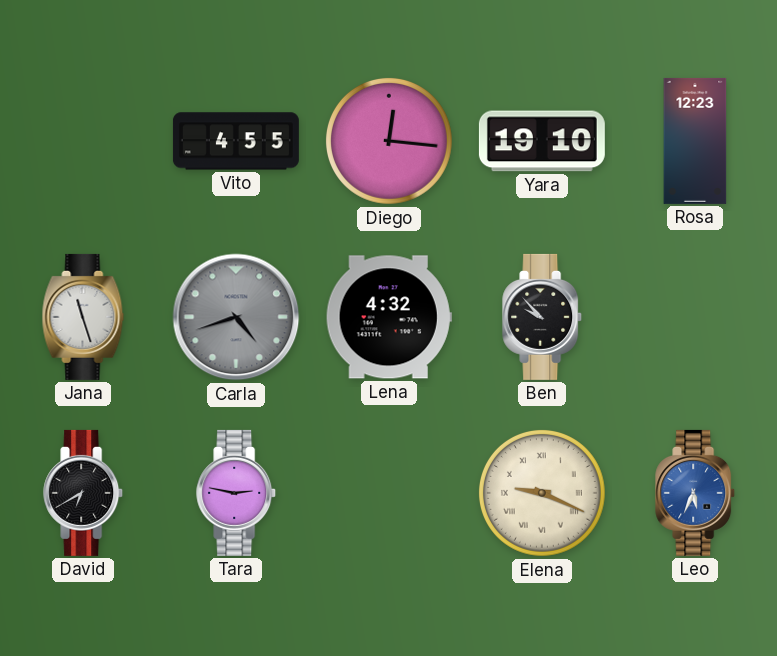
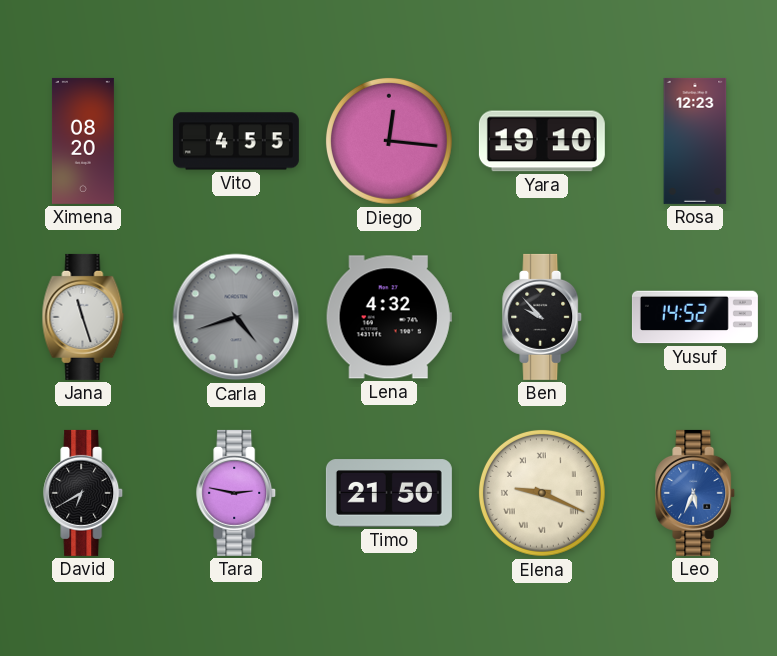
Ximena: none -> 08:20
Yusuf: none -> 14:52
Timo: none -> 21:50
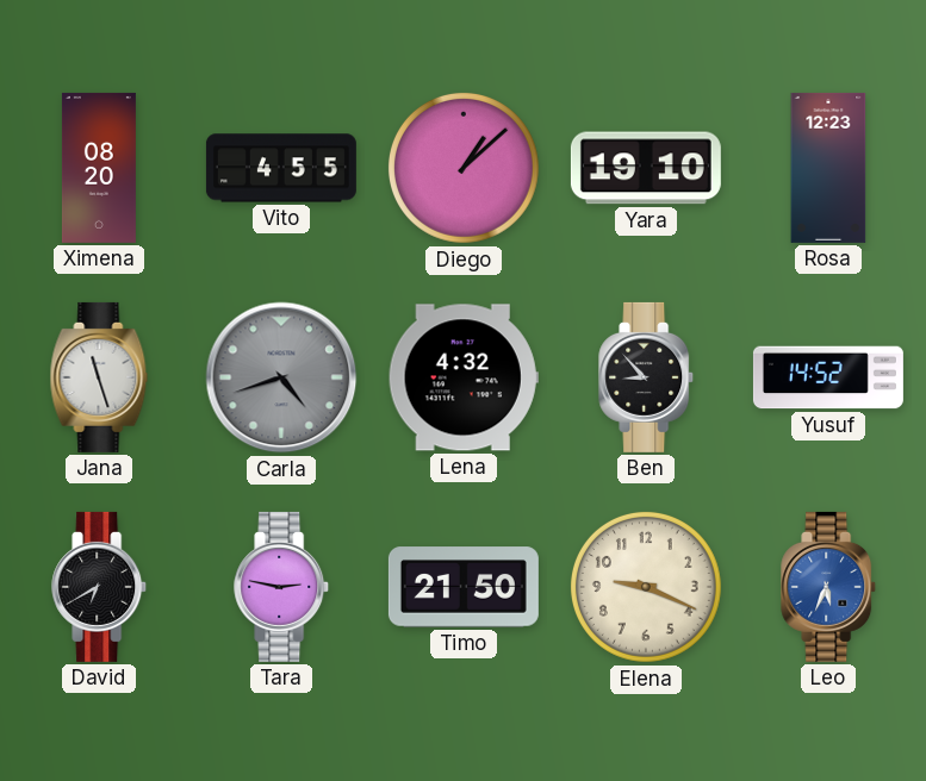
Diego: 12:16 -> 1:08
Ben: 9:53 -> 8:53
Elena numerals: Roman -> Arabic
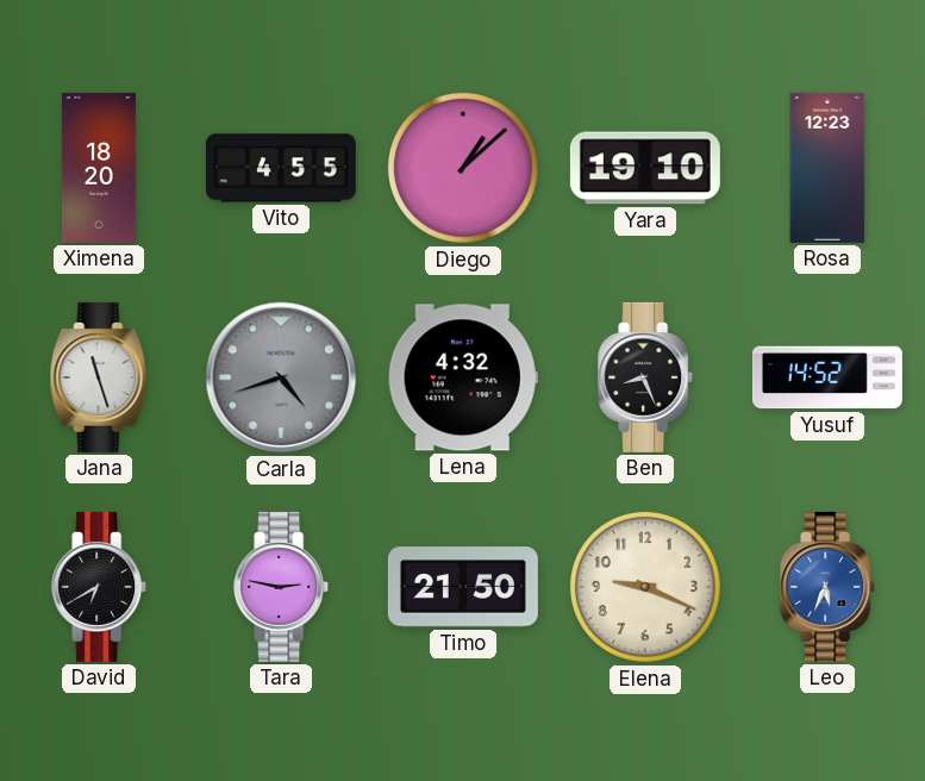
Ximena: 08:20 -> 18:20
Ben: 8:53 -> 8:26
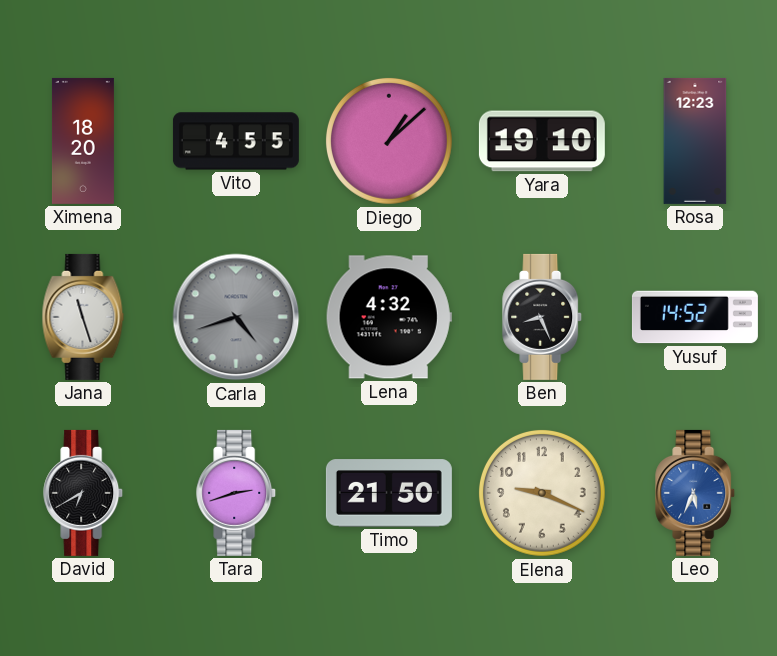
Tara: 2:47 -> 2:42
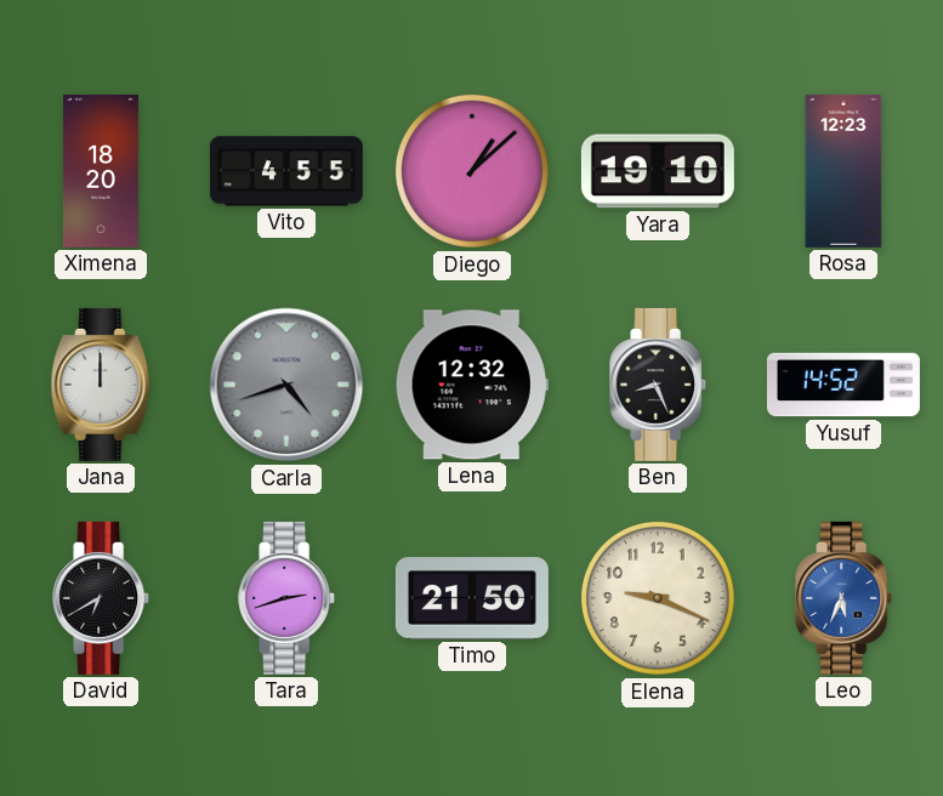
Jana: 11:27 -> 12:00
Lena: 4:32 -> 12:32
